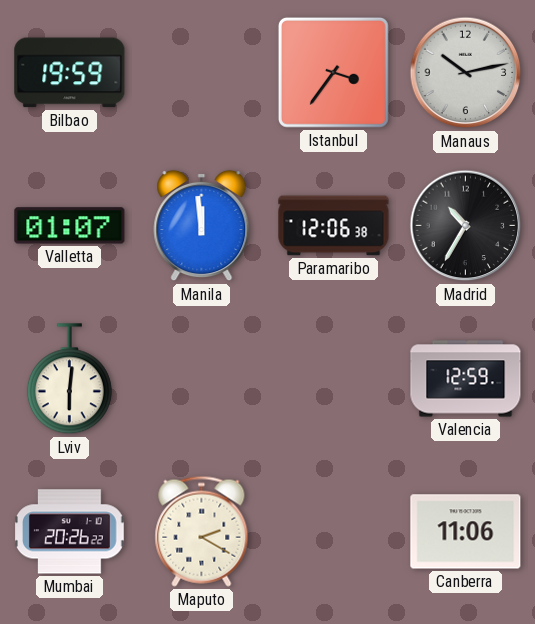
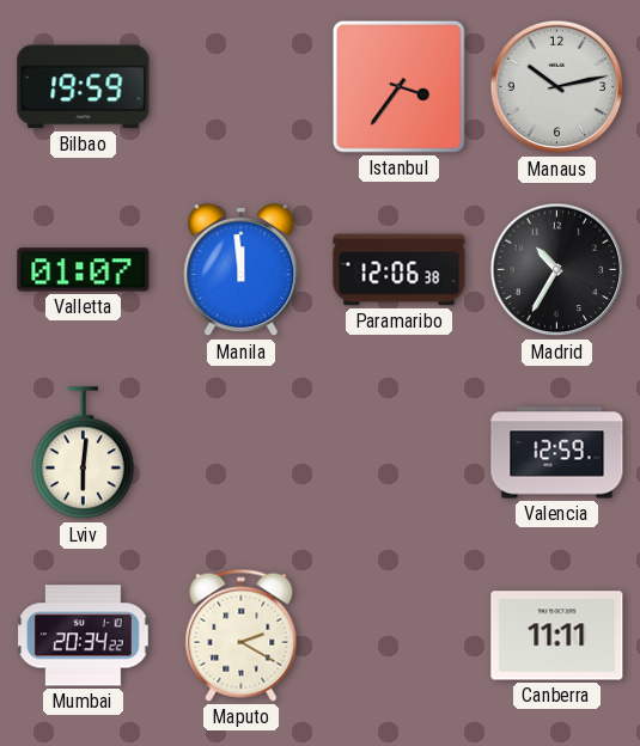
Mumbai: 20:26 -> 20:34
Canberra: 11:06 -> 11:11
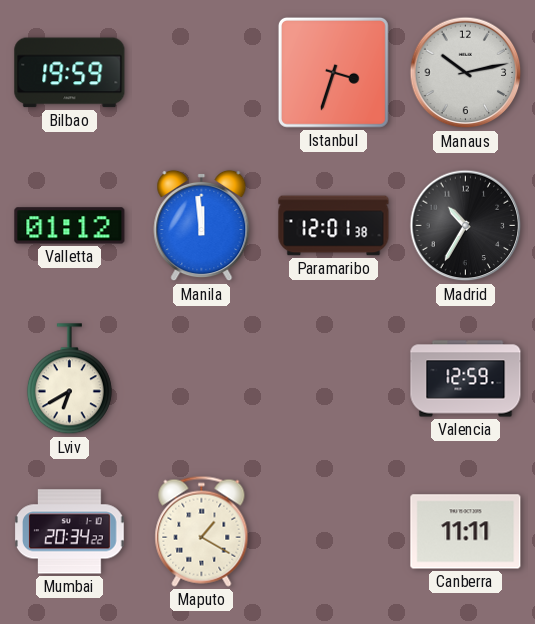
Istanbul: 3:36 -> 3:33
Valletta: 01:07 -> 01:12
Paramaribo: 12:06 -> 12:01
Lviv: 6:01 -> 6:40
Maputo: 2:20 -> 1:20
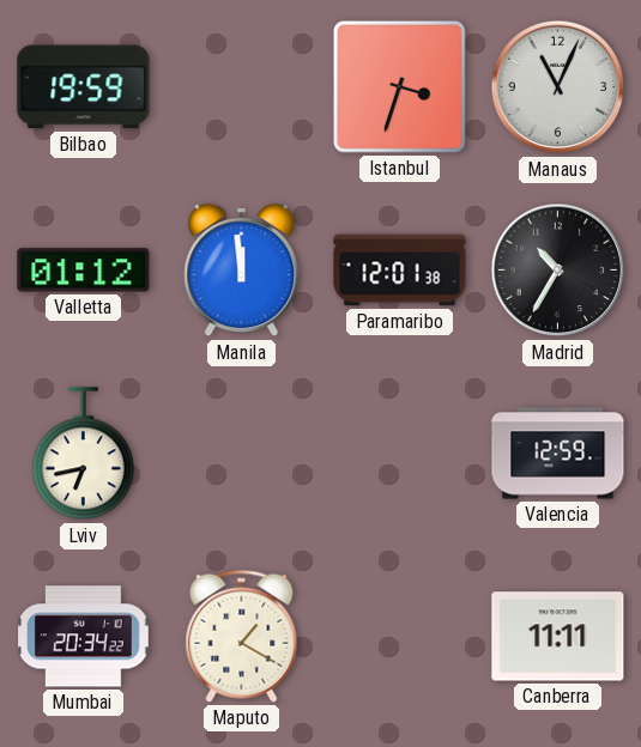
Manaus: 10:13 -> 11:04
Lviv: 6:40 -> 6:43
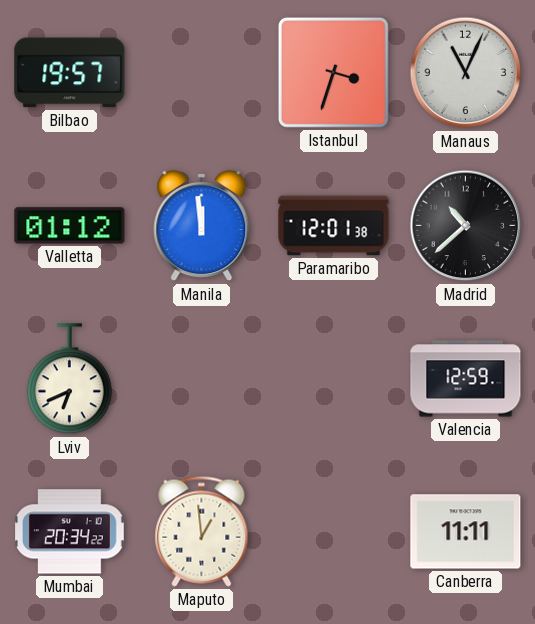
Bilbao: 19:59 -> 19:57
Madrid: 10:35 -> 10:38
Lviv: 6:43 -> 6:41
Maputo: 1:20 -> 12:59
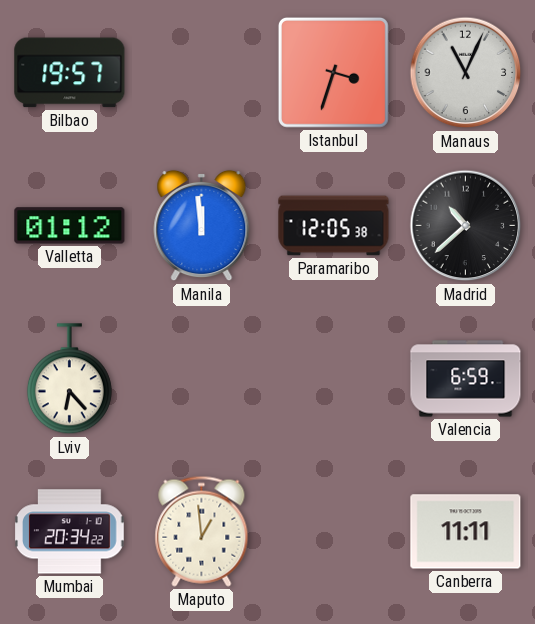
Paramaribo: 12:01 -> 12:05
Lviv: 6:41 -> 6:23
Valencia: 12:59 -> 6:59
